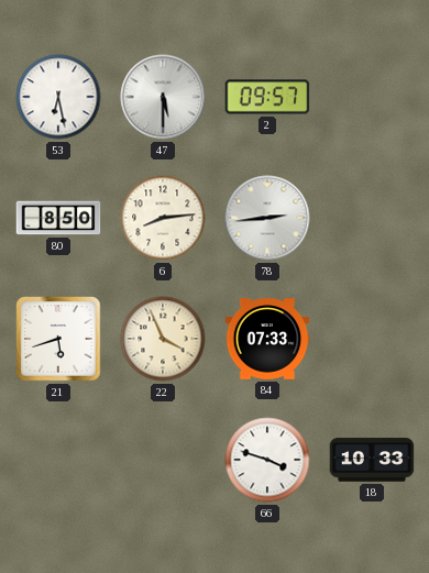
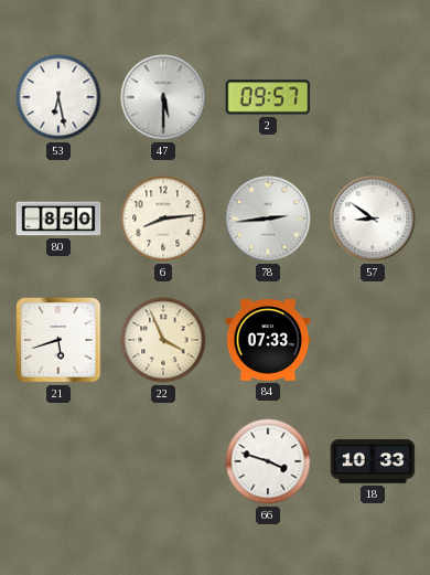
57: none -> 8:51
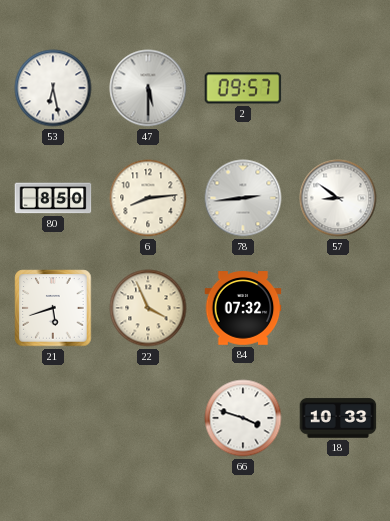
84: 07:33 -> 07:32
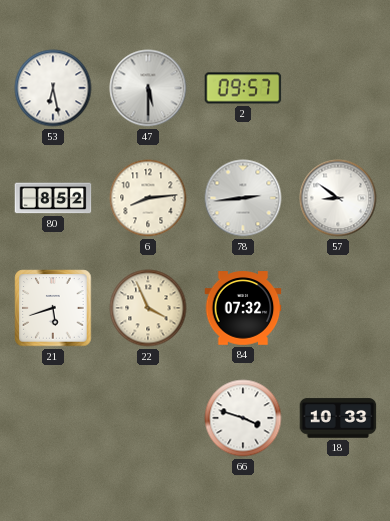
80: 8:50 -> 8:52
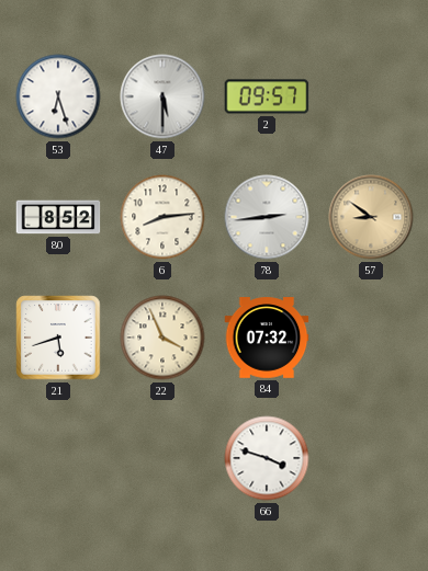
53: 6:28 -> 6:27
57 dial: white -> champagne
18: 10:33 -> none
